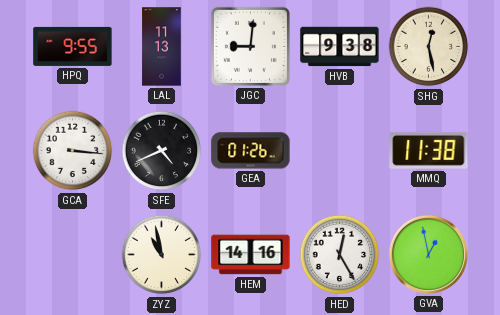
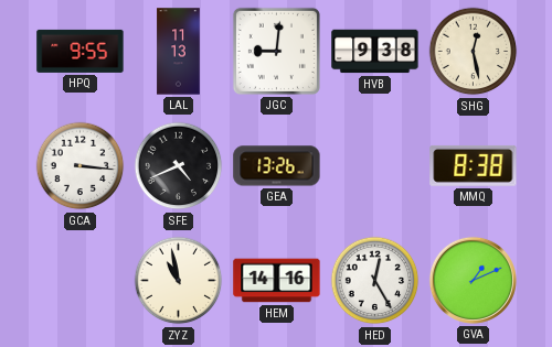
GEA: 01:26 -> 13:26
MMQ: 11:38 -> 8:38
GVA: 12:58 -> 1:11
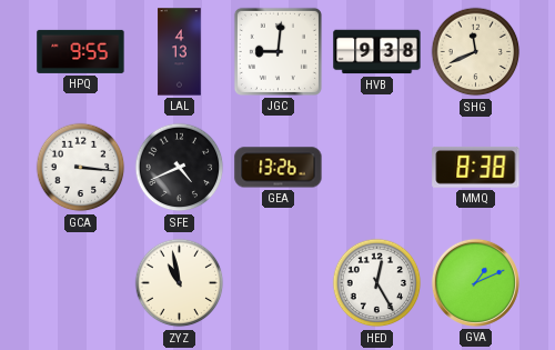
LAL: 11:13 -> 4:13
SHG: 12:28 -> 11:41
HEM: 14:16 -> none
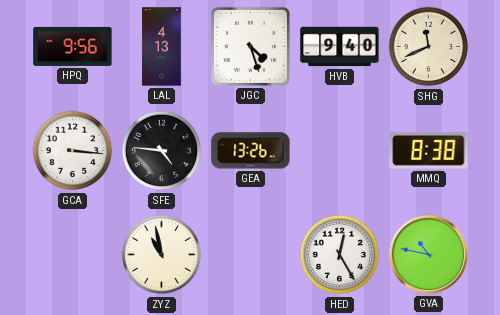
HPQ: 9:55 -> 9:56
JGC: 9:01 -> 4:27
HVB: 9:38 -> 9:40
SFE: 4:41 -> 4:46
GVA: 1:11 -> 10:47
